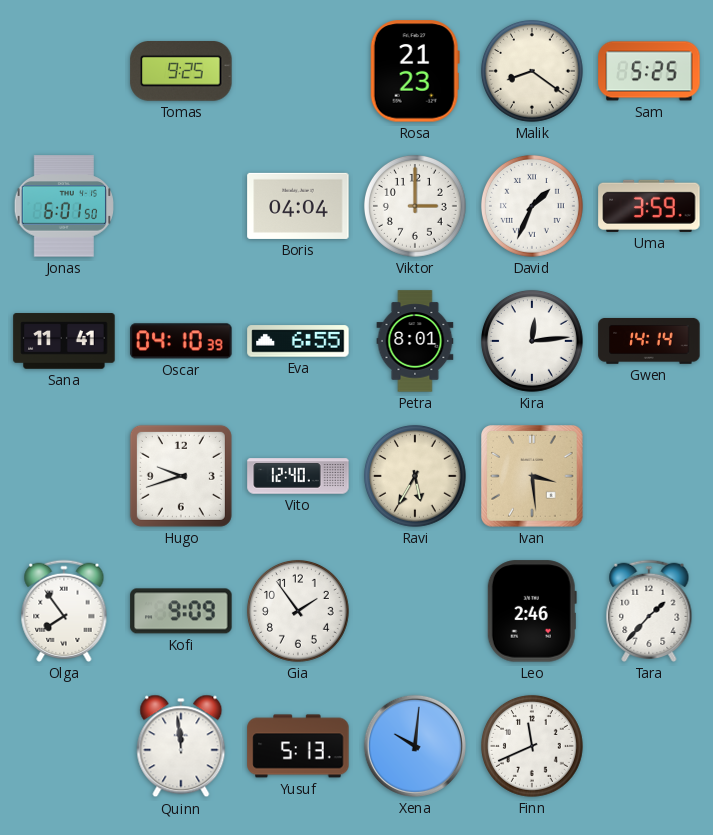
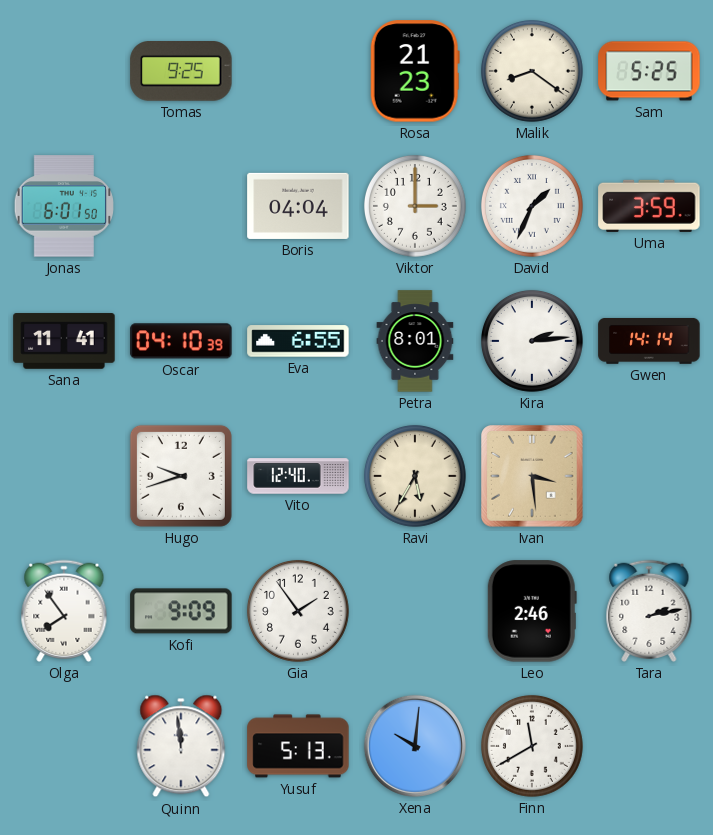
Kira: 12:14 -> 2:14
Tara: 1:37 -> 2:13
Finn: 11:41 -> 11:40
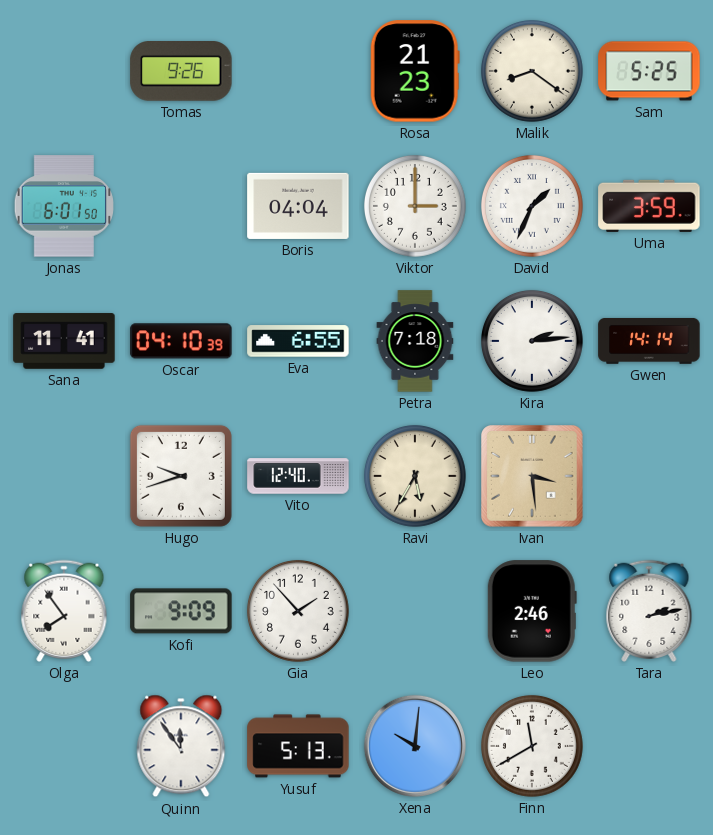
Tomas: 9:25 -> 9:26
Petra: 8:01 -> 7:18
Gia: 1:54 -> 1:53
Quinn: 11:59 -> 11:54
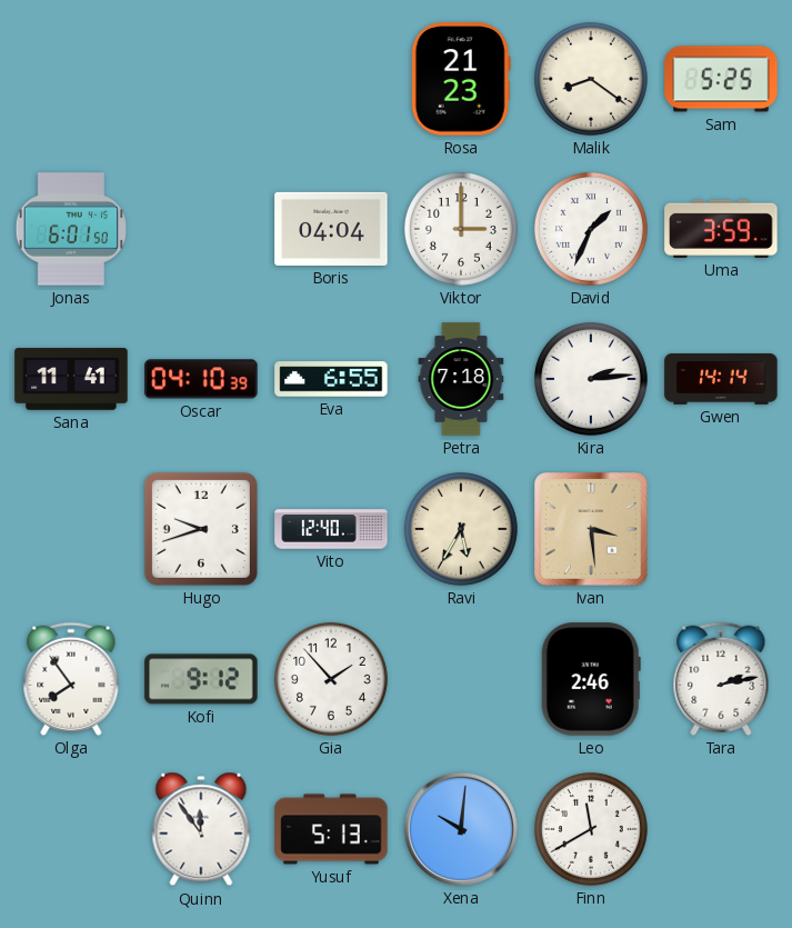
Tomas: 9:26 -> none
Kofi: 9:09 -> 9:12
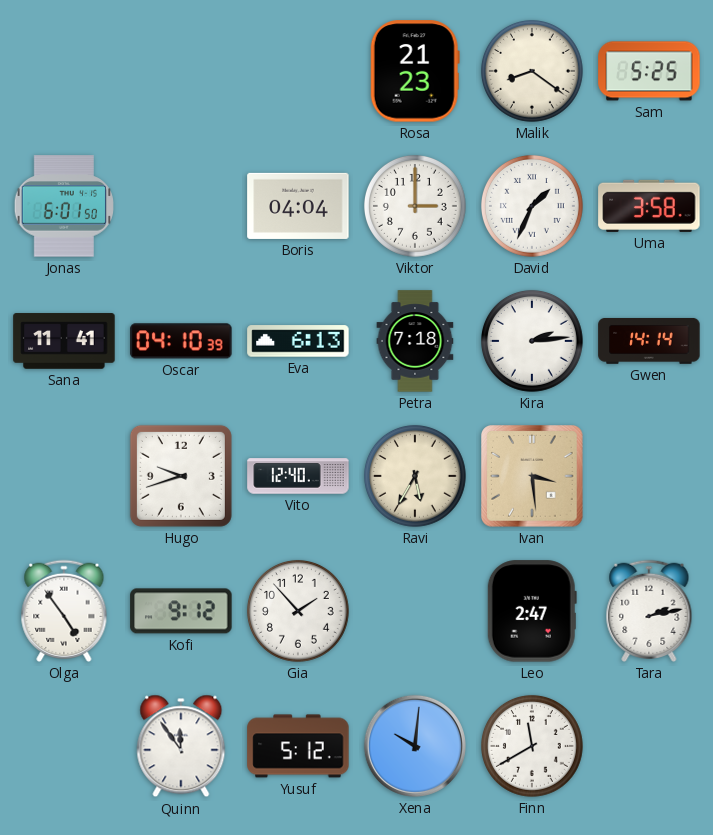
Uma: 3:59 -> 3:58
Eva: 6:55 -> 6:13
Olga: 7:54 -> 4:54
Leo: 2:46 -> 2:47
Yusuf: 5:13 -> 5:12
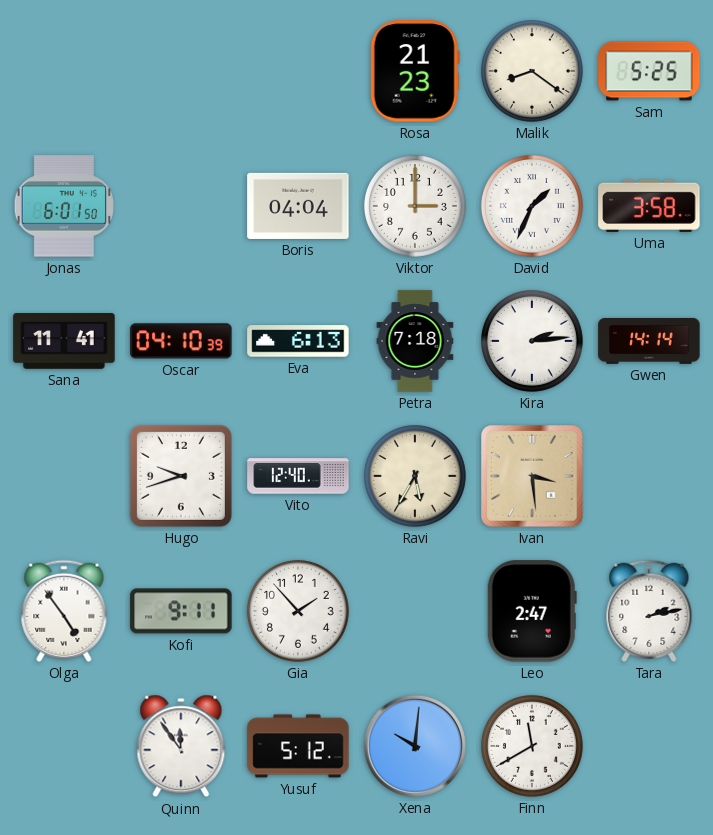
Kofi: 9:12 -> 9:11
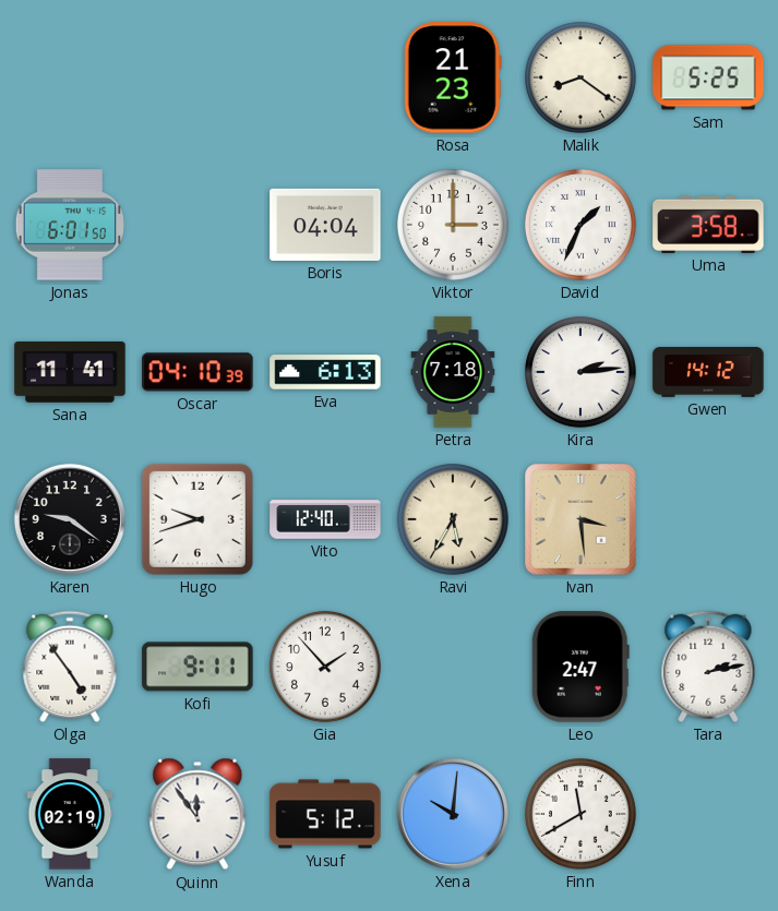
Gwen: 14:14 -> 14:12
Karen: none -> 9:21
Wanda: none -> 02:19
